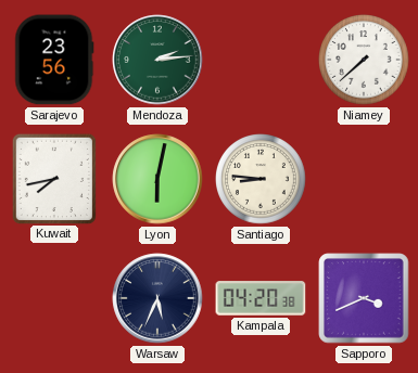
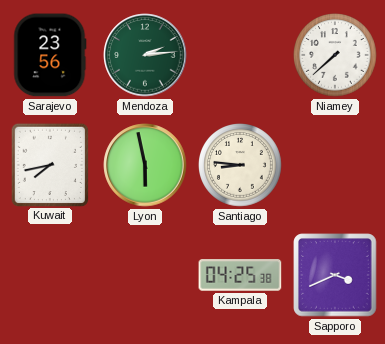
Lyon: 6:02 -> 5:58
Warsaw: 5:34 -> none
Kampala: 04:20 -> 04:25
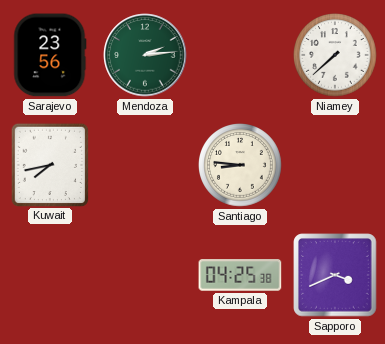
Lyon: 5:58 -> none
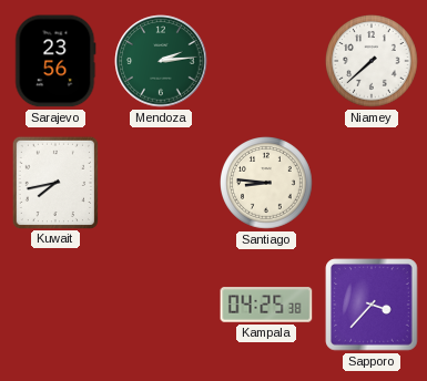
Sapporo: 3:41 -> 3:37
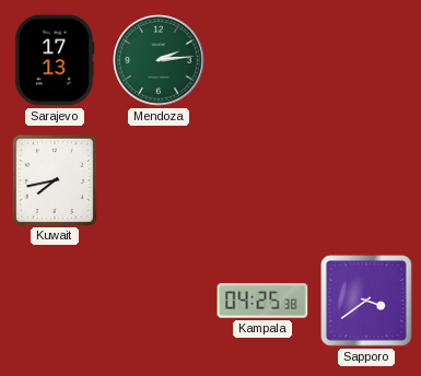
Sarajevo: 23:56 -> 17:13
Niamey: 7:38 -> none
Santiago: 8:46 -> none
Sapporo: 3:37 -> 3:39
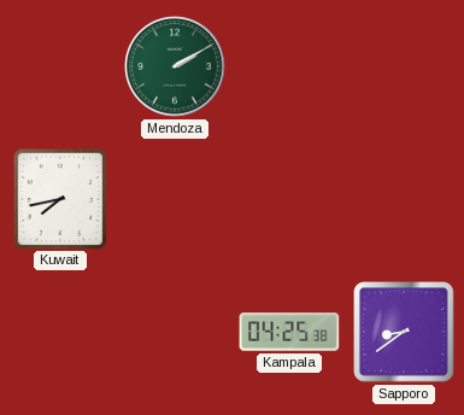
Sarajevo: 17:13 -> none
Mendoza: 2:14 -> 2:10
Sapporo: 3:39 -> 8:39
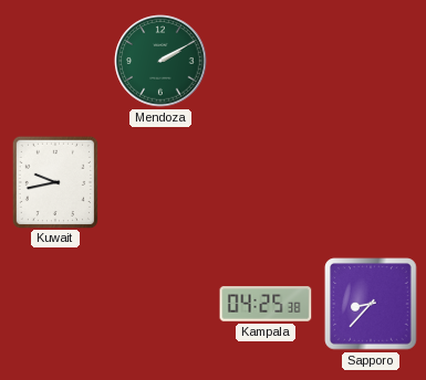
Kuwait: 7:43 -> 9:43
Sapporo: 8:39 -> 8:37
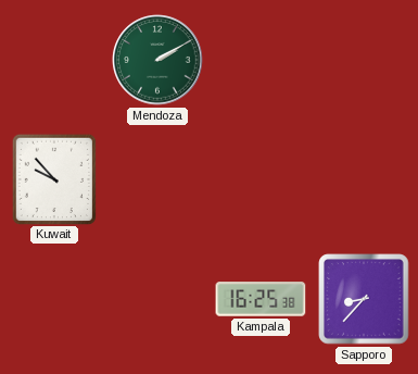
Kuwait: 9:43 -> 9:53
Kampala: 04:25 -> 16:25
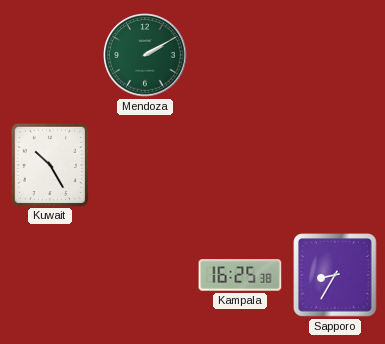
Kuwait: 9:53 -> 10:25
Sapporo: 8:37 -> 8:35
